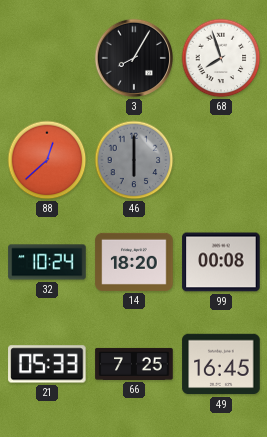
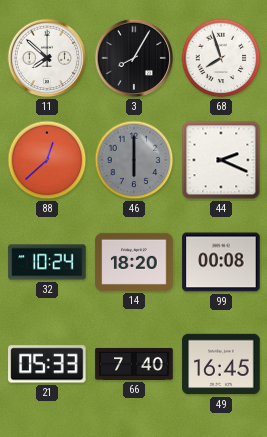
11: none -> 7:52
44: none -> 2:19
66: 7:25 -> 7:40
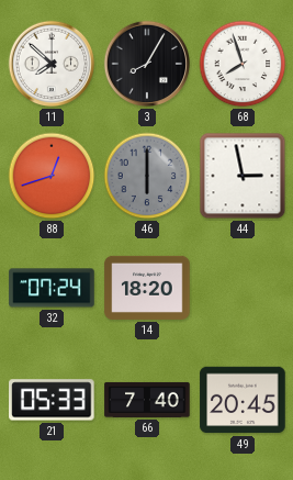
88: 12:38 -> 12:42
44: 2:19 -> 2:58
32: 10:24 -> 07:24
99: 00:08 -> none
49: 16:45 -> 20:45
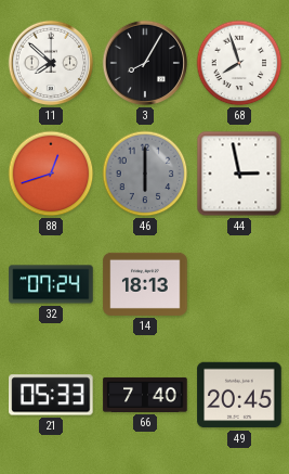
14: 18:20 -> 18:13
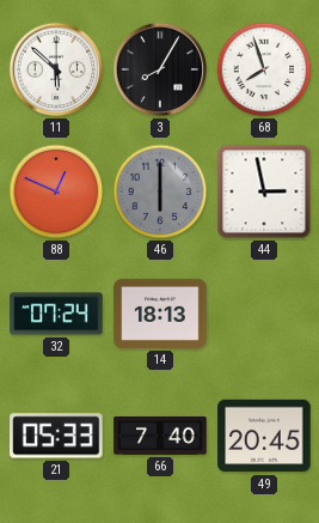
11: 7:52 -> 5:52
88: 12:42 -> 12:49
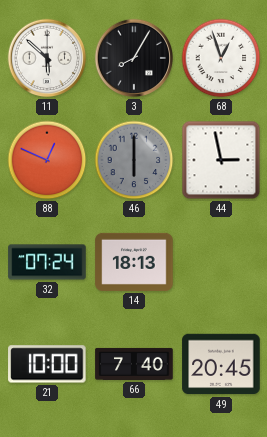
68: 7:57 -> 12:57
21: 05:33 -> 10:00
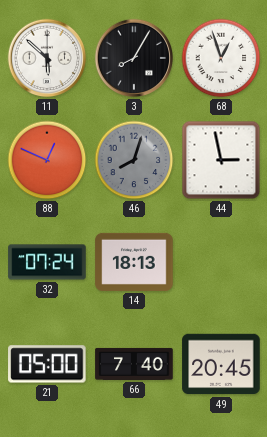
46: 6:00 -> 8:03
21: 10:00 -> 05:00
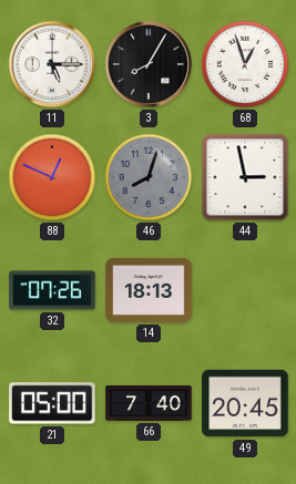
11: 5:52 -> 5:15
32: 07:24 -> 07:26
